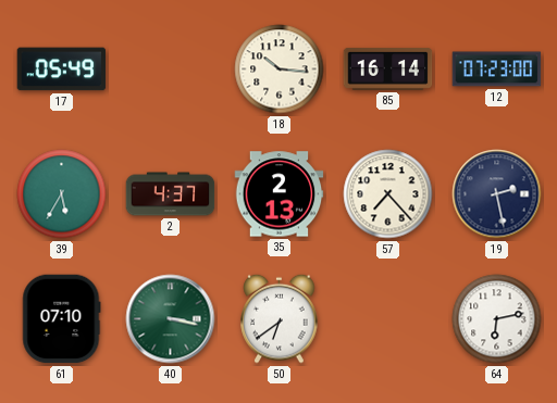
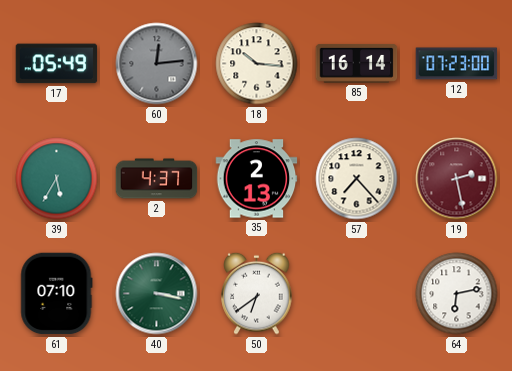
60: none -> 12:14
19 dial: navy -> burgundy
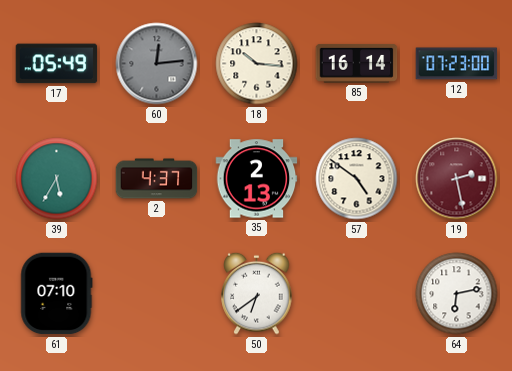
57: 7:23 -> 4:51
40: 3:17 -> none
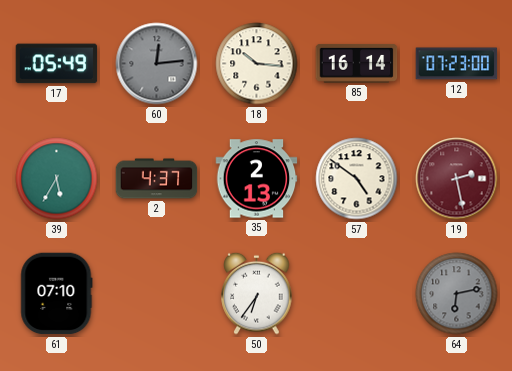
50: 6:39 -> 6:36
64 dial: white -> grey
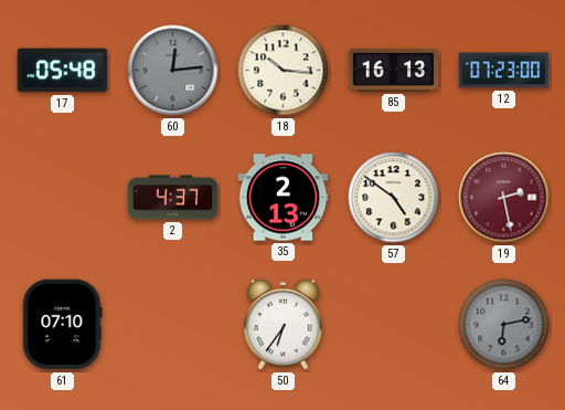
17: 05:49 -> 05:48
85: 16:14 -> 16:13
39: 5:35 -> none
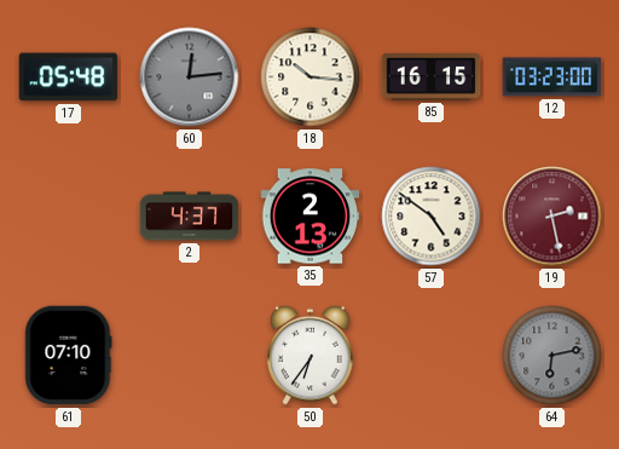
85: 16:13 -> 16:15
12: 07:23 -> 03:23
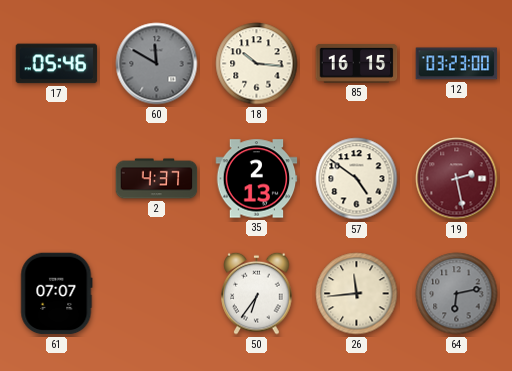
17: 05:48 -> 05:46
60: 12:14 -> 11:50
61: 07:10 -> 07:07
26: none -> 11:44
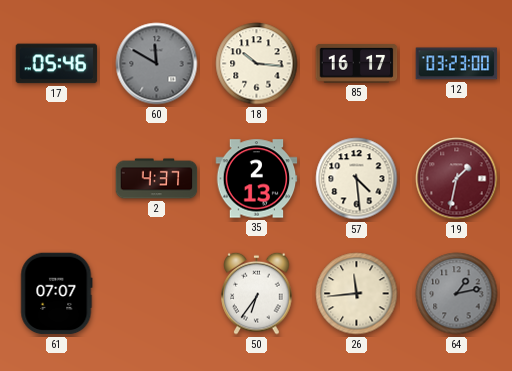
85: 16:15 -> 16:17
57: 4:51 -> 4:29
19: 2:28 -> 1:32
64: 6:13 -> 1:13
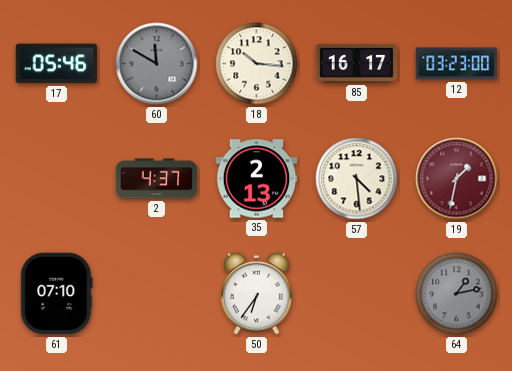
61: 07:07 -> 07:10
26: 11:44 -> none
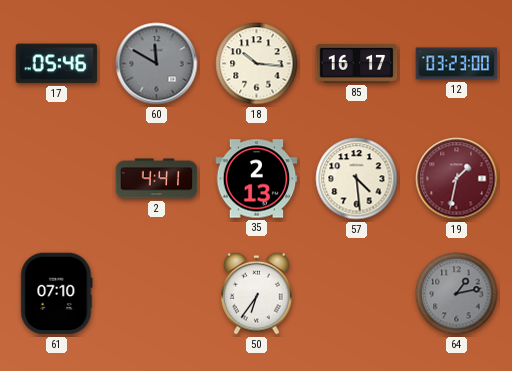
2: 4:37 -> 4:41
